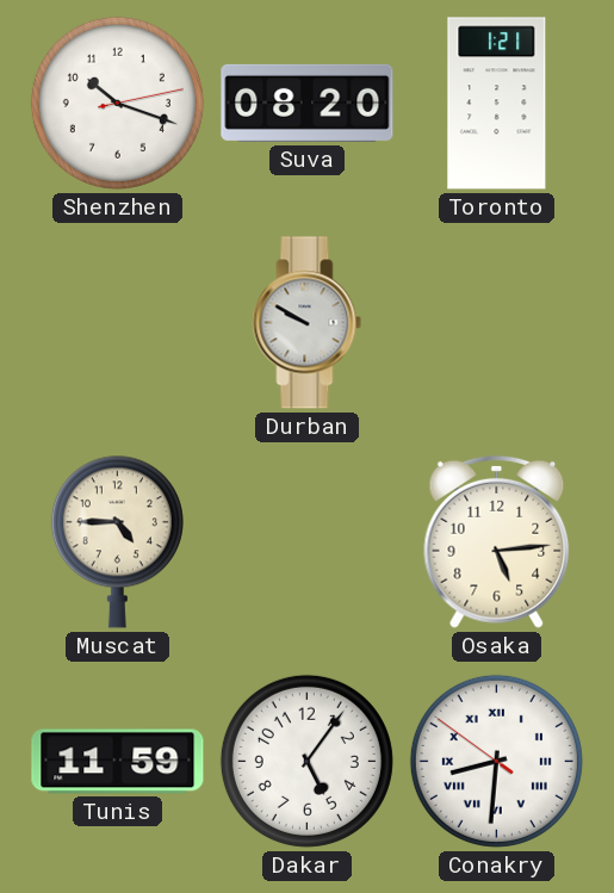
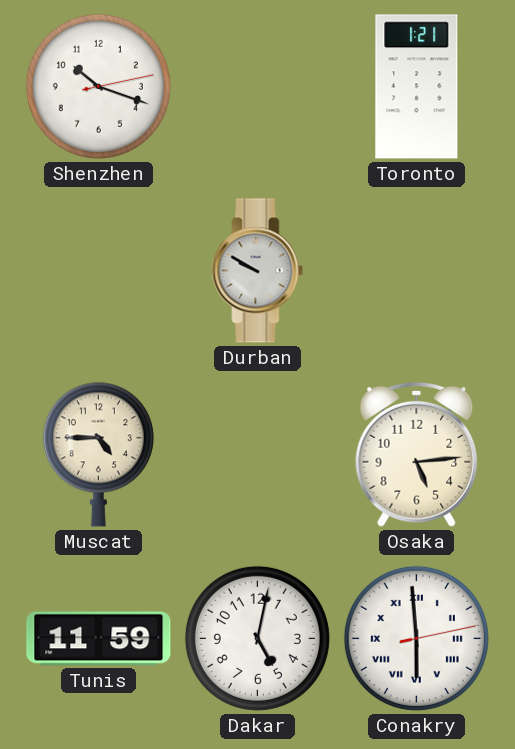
Suva: 08:20 -> none
Dakar: 5:06 -> 5:02
Conakry: 8:30 -> 5:59
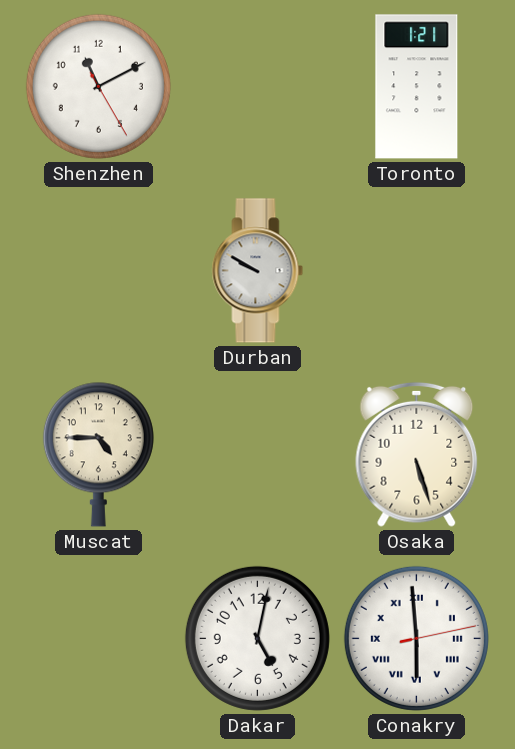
Shenzhen: 10:18 -> 11:10
Osaka: 5:14 -> 5:27
Tunis: 11:59 -> none
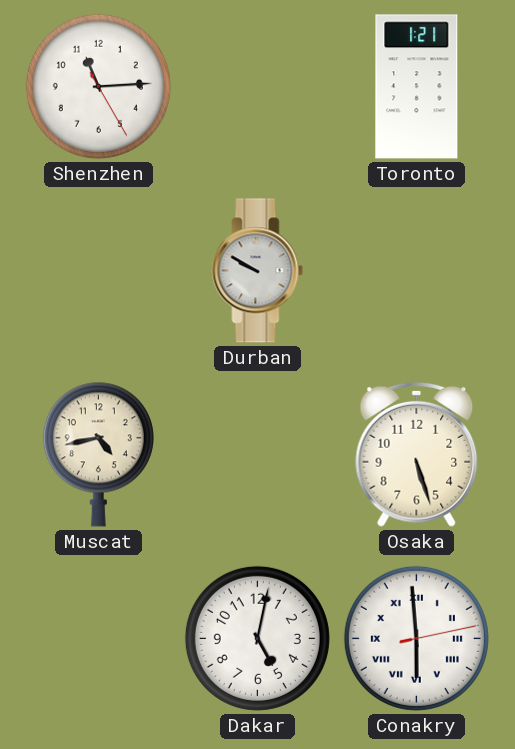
Shenzhen: 11:10 -> 11:14
Muscat: 4:45 -> 4:43
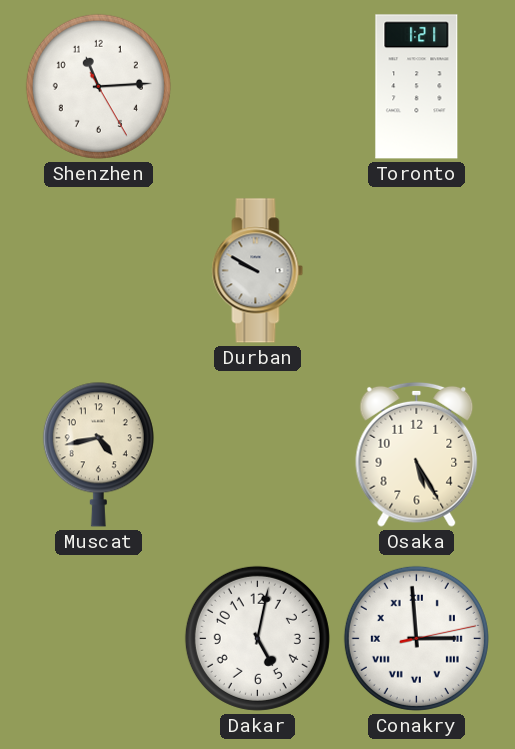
Osaka: 5:27 -> 5:25
Conakry: 5:59 -> 2:59
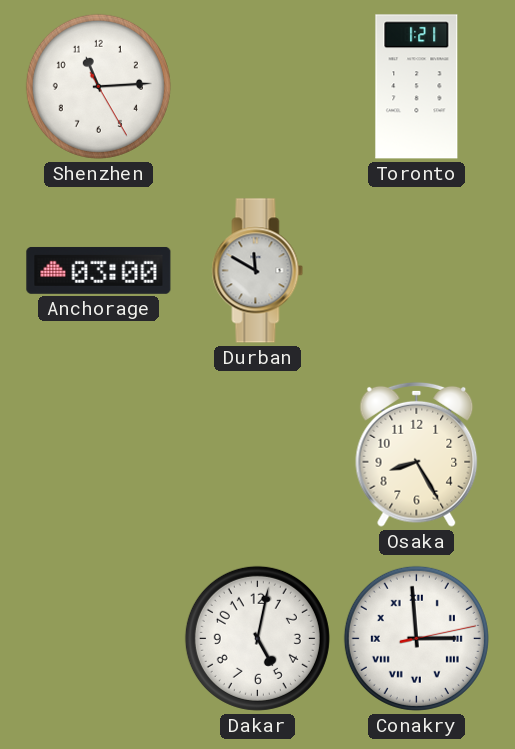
Anchorage: none -> 03:00
Durban: 9:50 -> 11:50
Muscat: 4:43 -> none
Osaka: 5:25 -> 8:25
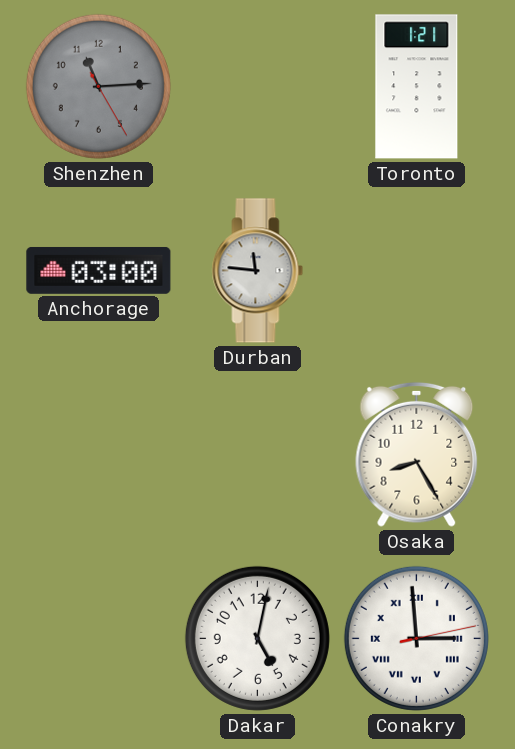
Shenzhen dial: white -> grey
Durban: 11:50 -> 11:46
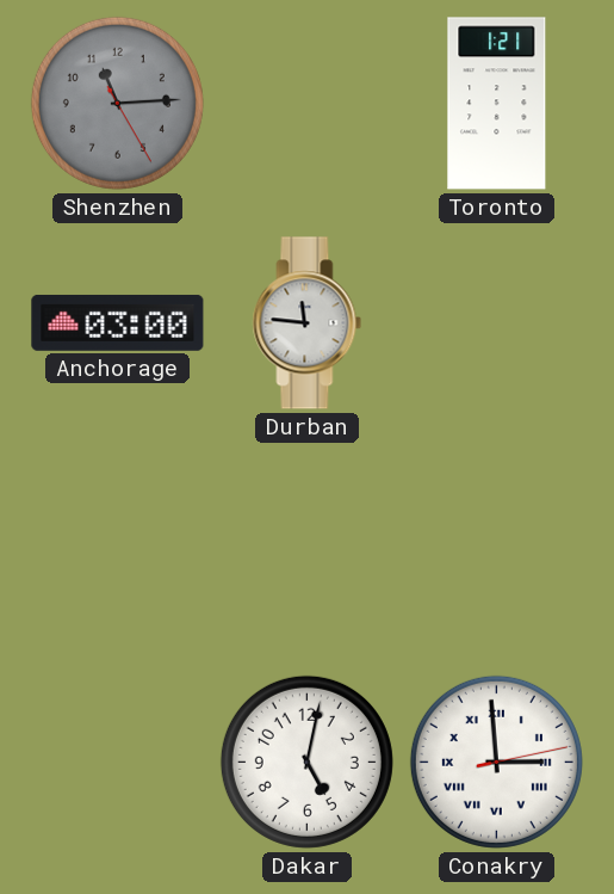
Osaka: 8:25 -> none
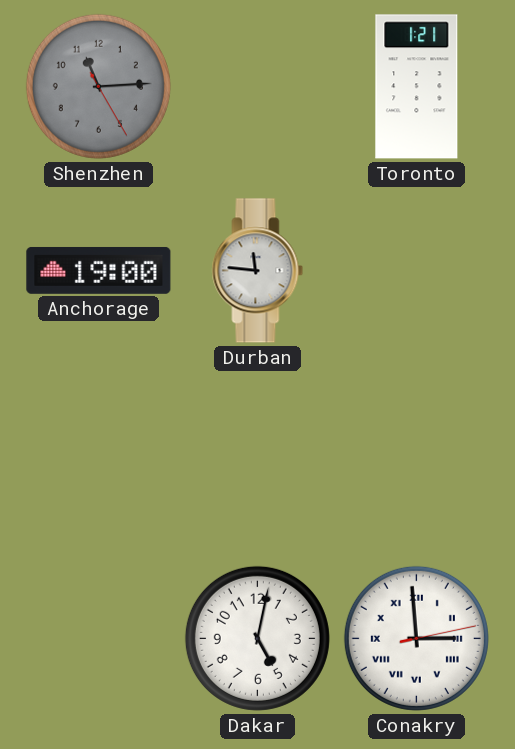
Anchorage: 03:00 -> 19:00
